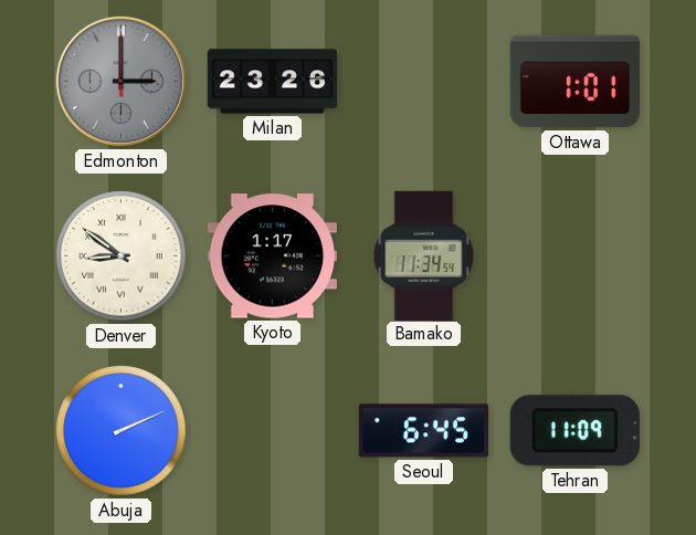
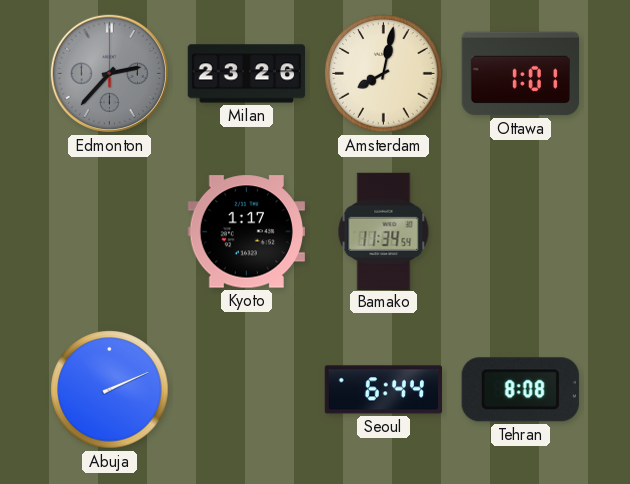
Edmonton: 3:00 -> 2:37
Amsterdam: none -> 8:02
Denver: 8:51 -> none
Seoul: 6:45 -> 6:44
Tehran: 11:09 -> 8:08
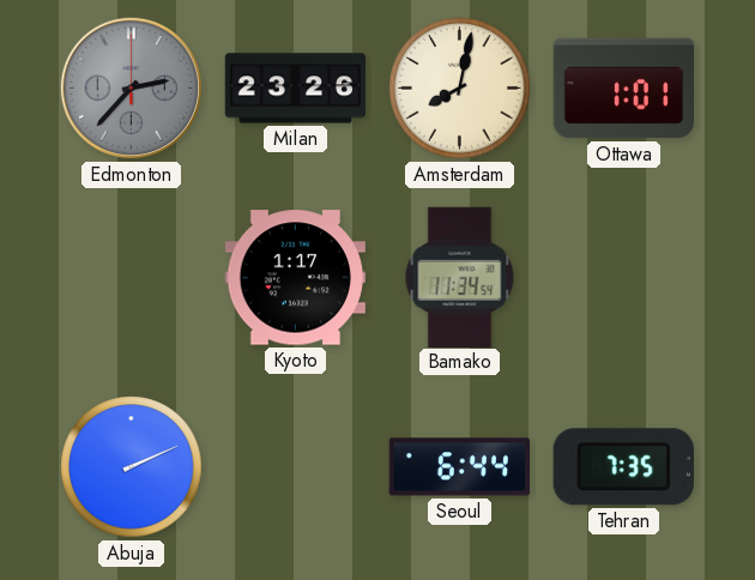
Tehran: 8:08 -> 7:35
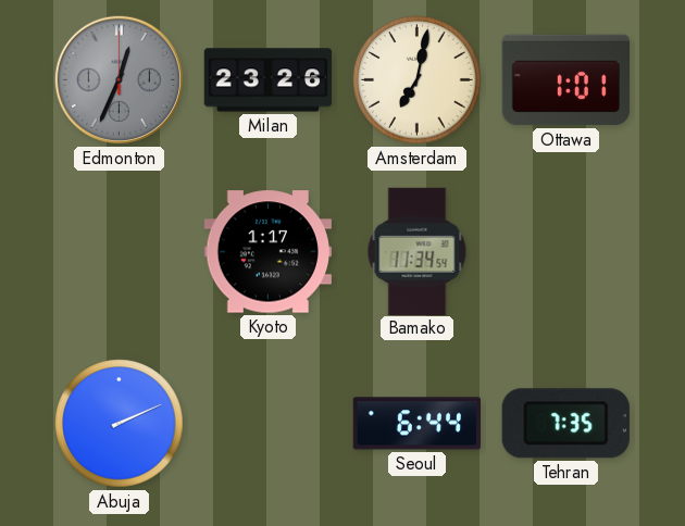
Edmonton: 2:37 -> 12:34
Amsterdam: 8:02 -> 7:02
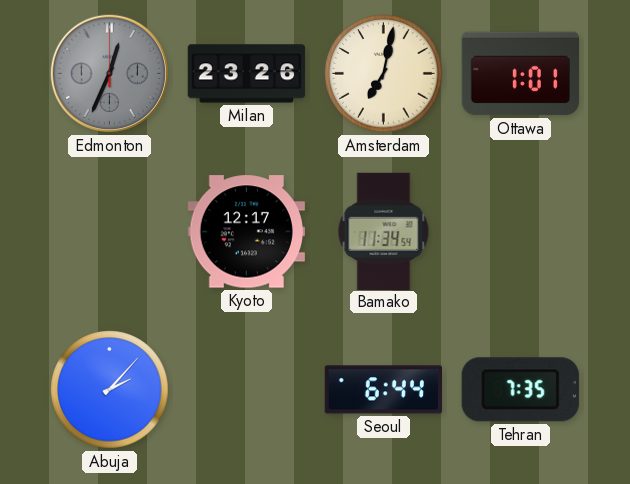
Kyoto: 1:17 -> 12:17
Abuja: 2:11 -> 2:07
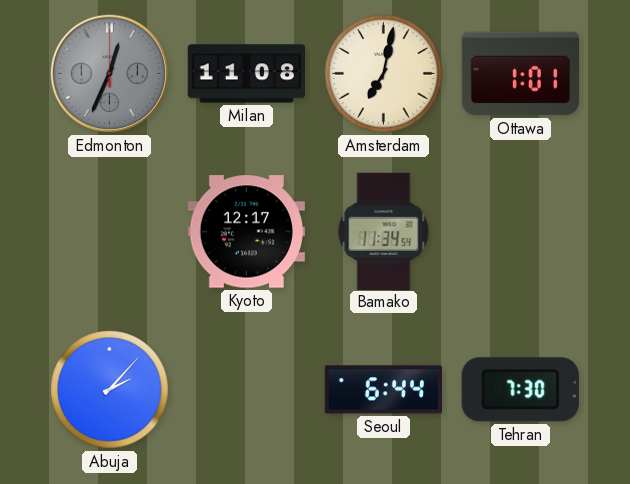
Milan: 23:26 -> 11:08
Tehran: 7:35 -> 7:30
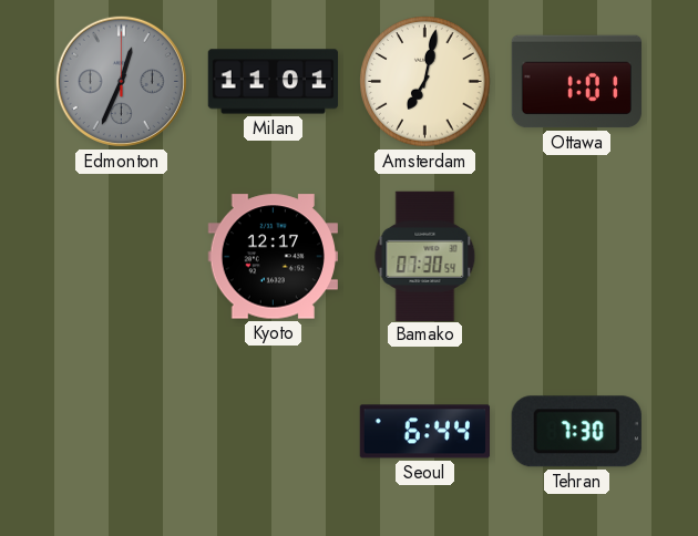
Milan: 11:08 -> 11:01
Bamako: 11:34 -> 07:30
Abuja: 2:07 -> none
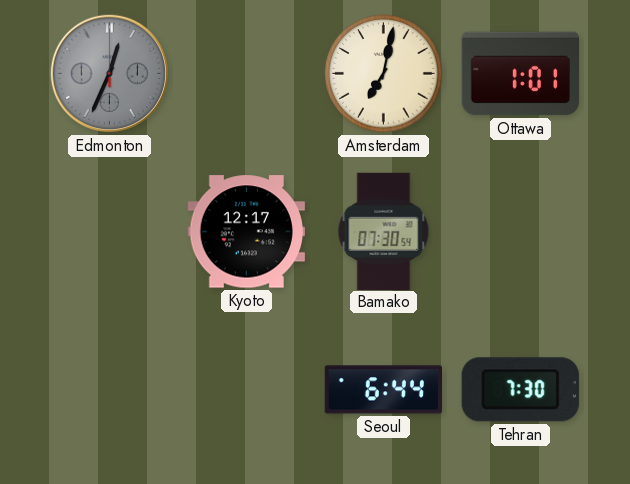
Milan: 11:01 -> none
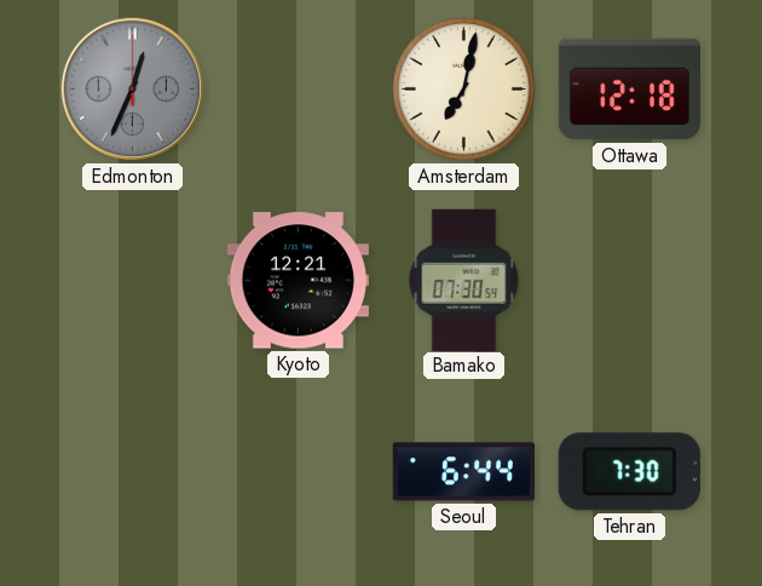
Ottawa: 1:01 -> 12:18
Kyoto: 12:17 -> 12:21
